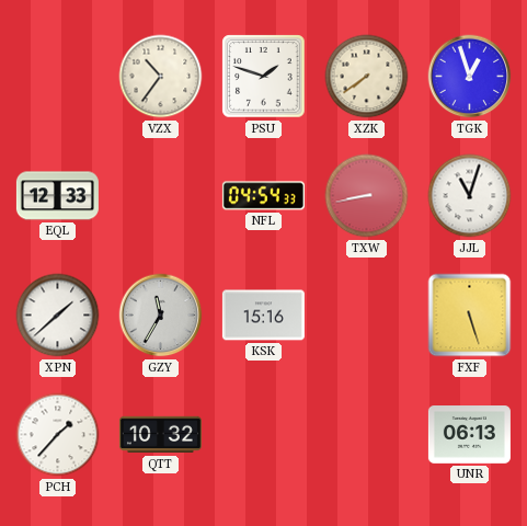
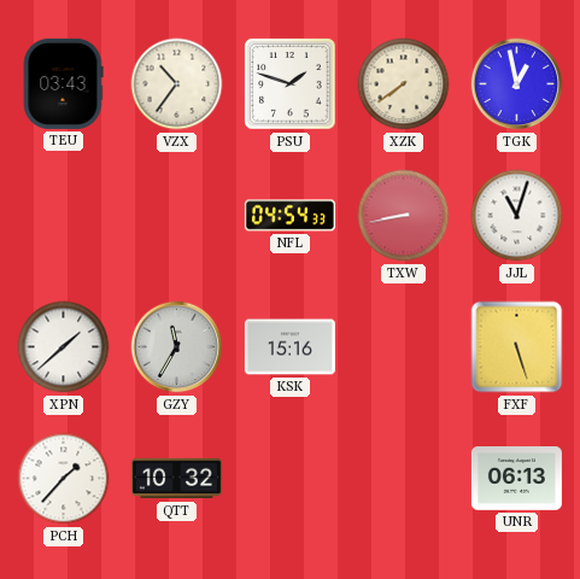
TEU: none -> 03:43
TGK: 12:57 -> 12:58
EQL: 12:33 -> none
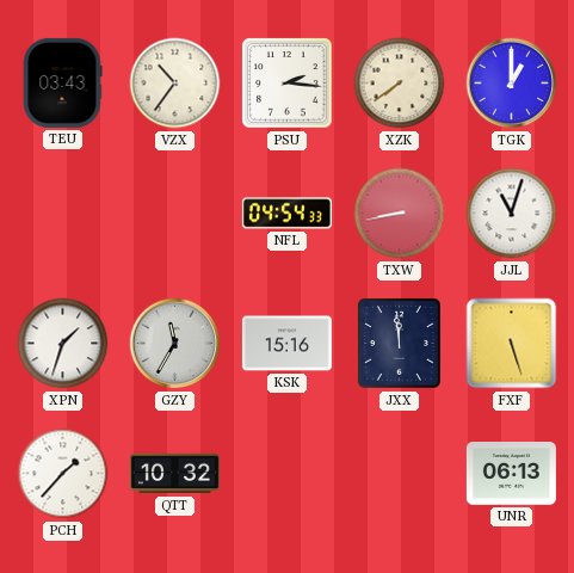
PSU: 1:48 -> 2:16
TGK: 12:58 -> 1:00
XPN: 1:38 -> 1:33
JXX: none -> 11:59
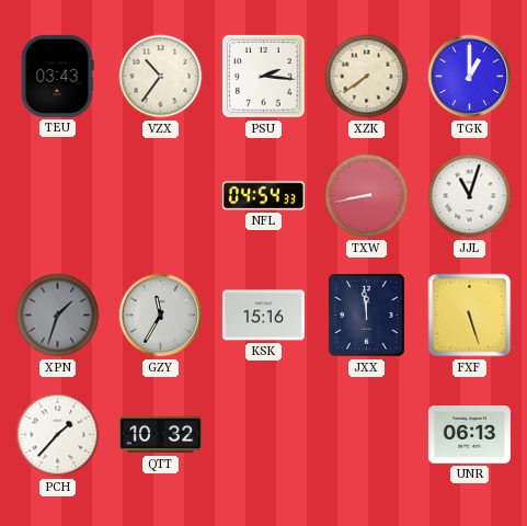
XPN dial: white -> grey
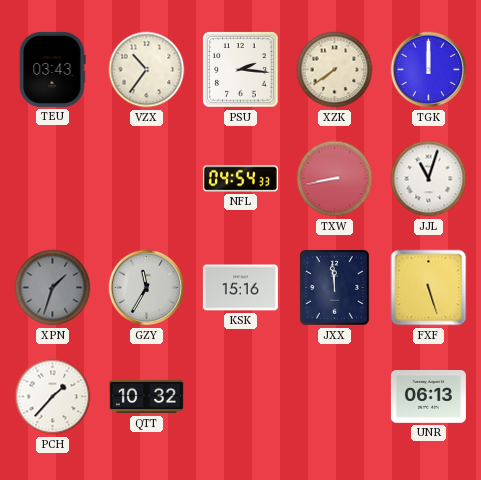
TGK: 1:00 -> 12:00
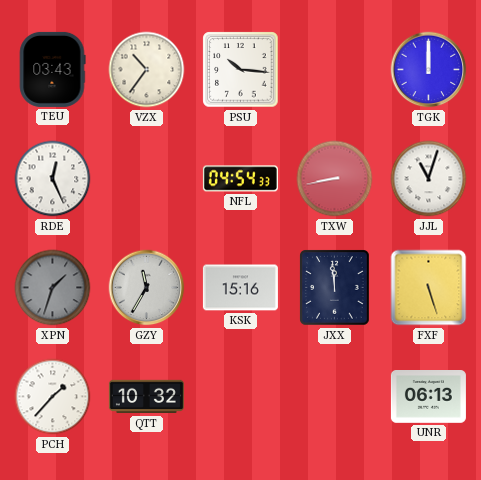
PSU: 2:16 -> 10:16
XZK: 7:39 -> none
RDE: none -> 12:26
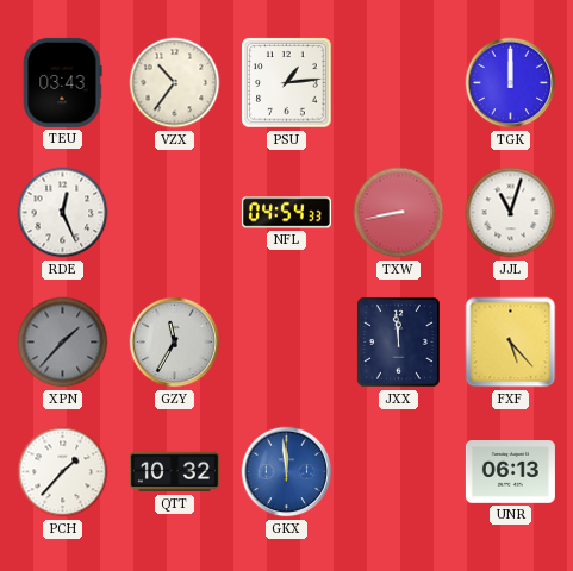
PSU: 10:16 -> 1:14
XPN: 1:33 -> 1:37
KSK: 15:16 -> none
FXF: 5:27 -> 5:23
GKX: none -> 11:59
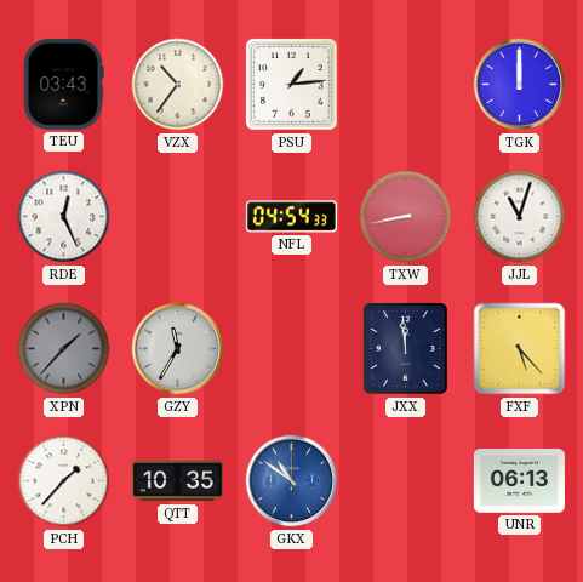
QTT: 10:32 -> 10:35
GKX: 11:59 -> 10:51
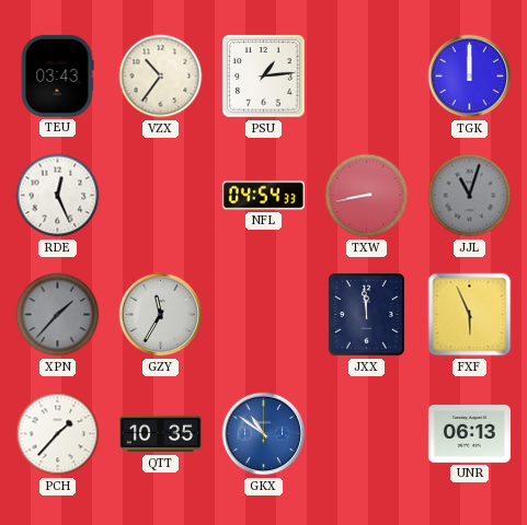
JJL dial: white -> grey
FXF: 5:23 -> 5:56
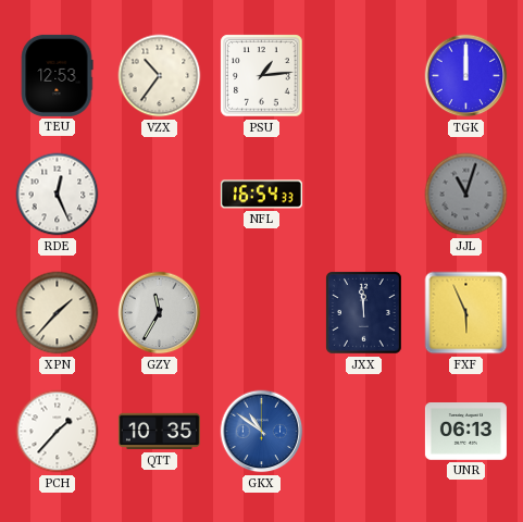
TEU: 03:43 -> 12:53
NFL: 04:54 -> 16:54
TXW: 8:43 -> none
XPN dial: grey -> cream
